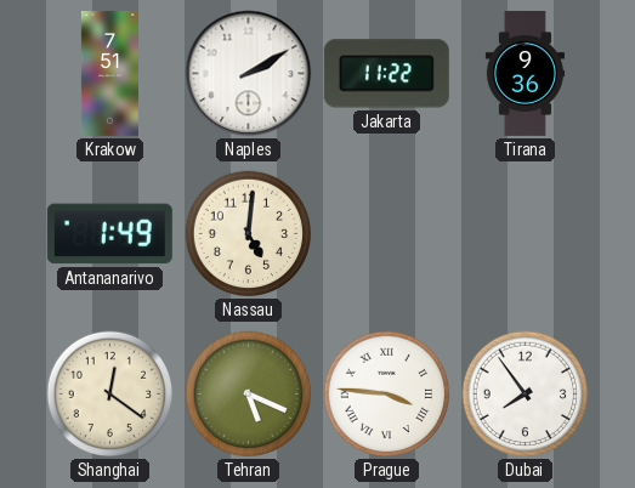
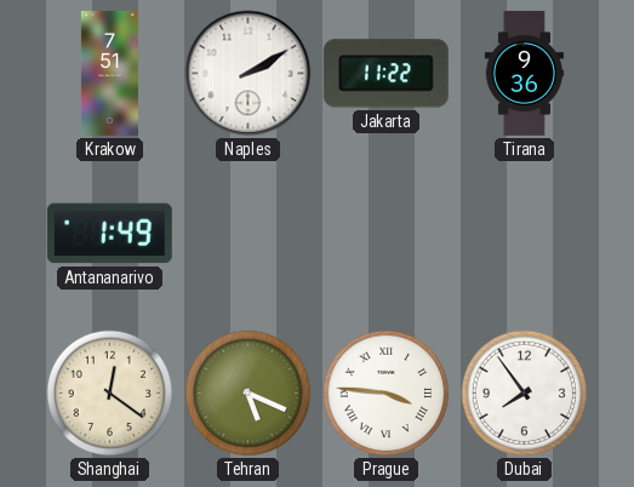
Nassau: 5:01 -> none
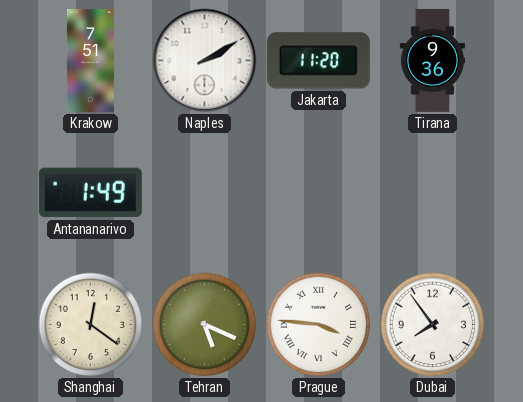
Jakarta: 11:22 -> 11:20
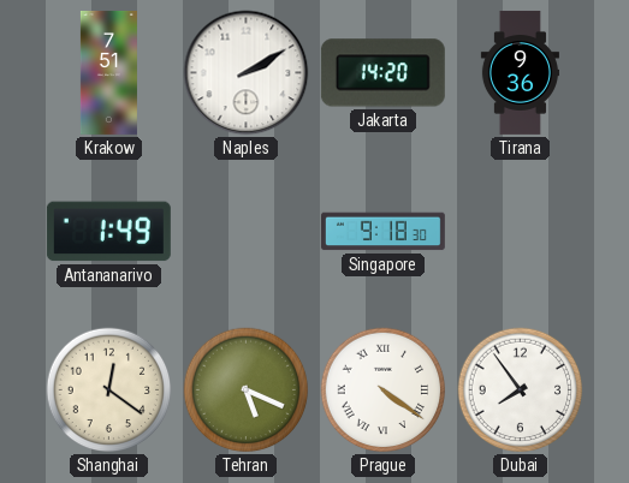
Jakarta: 11:20 -> 14:20
Singapore: none -> 9:18
Prague: 3:46 -> 4:21
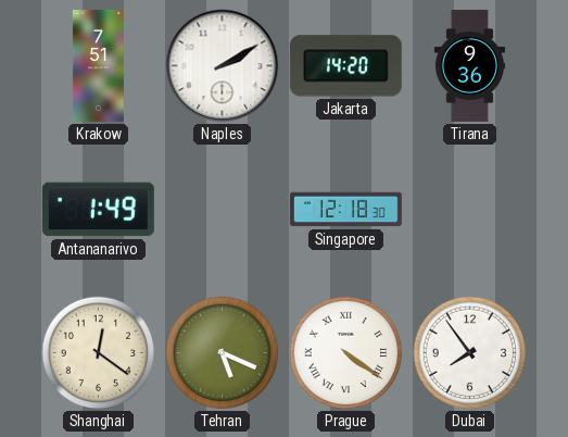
Singapore: 9:18 -> 12:18
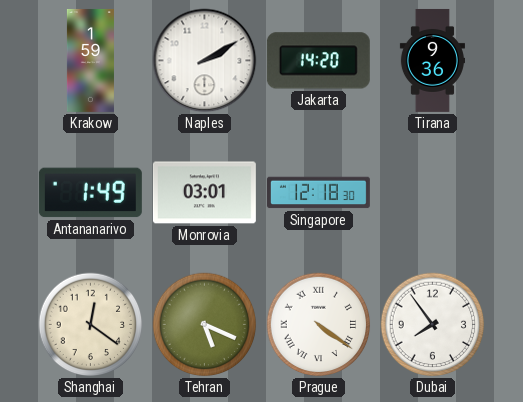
Krakow: 7:51 -> 1:59
Monrovia: none -> 03:01
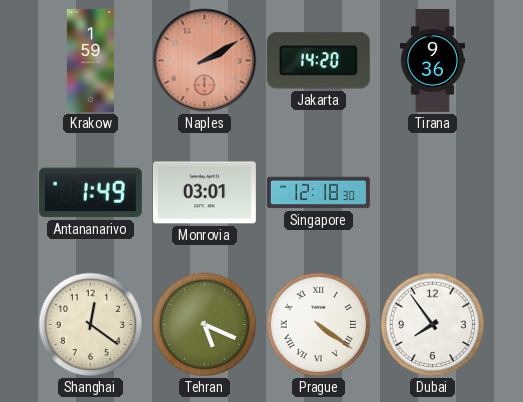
Naples dial: white -> salmon
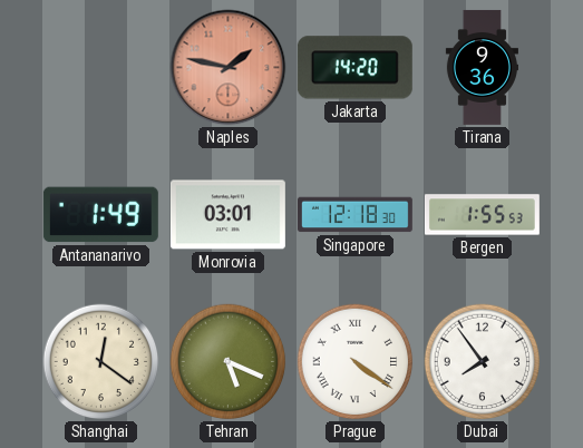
Krakow: 1:59 -> none
Naples: 2:10 -> 1:47
Bergen: none -> 1:55
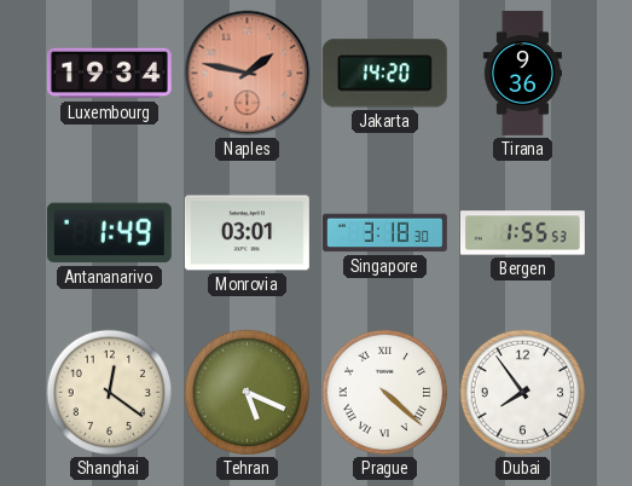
Luxembourg: none -> 19:34
Singapore: 12:18 -> 3:18
Prague: 4:21 -> 4:22
